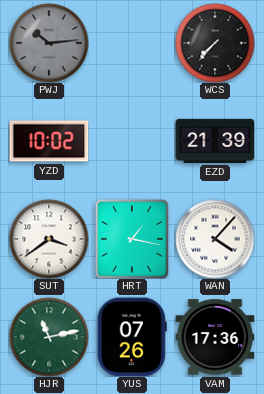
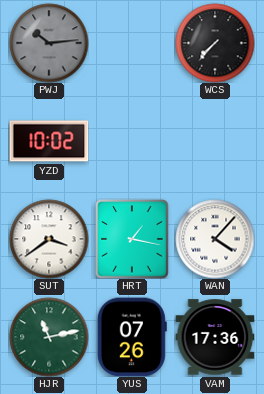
EZD: 21:39 -> none
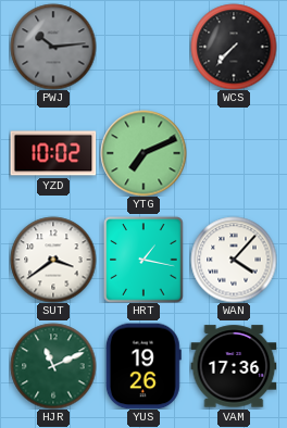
YTG: none -> 7:11
HJR: 11:13 -> 11:11
YUS: 07:26 -> 19:26
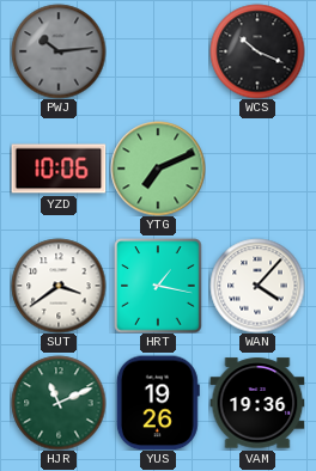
WCS: 7:37 -> 10:19
YZD: 10:02 -> 10:06
VAM: 17:36 -> 19:36
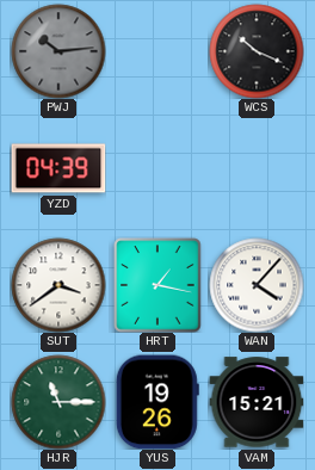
YZD: 10:06 -> 04:39
YTG: 7:11 -> none
HJR: 11:11 -> 11:15
VAM: 19:36 -> 15:21
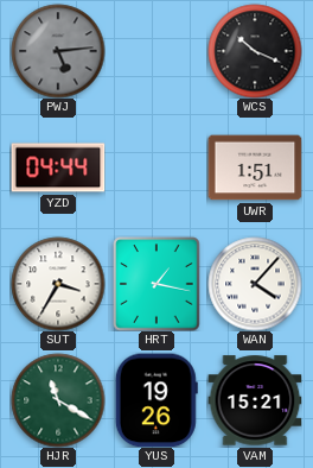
PWJ: 10:14 -> 5:14
YZD: 04:39 -> 04:44
UWR: none -> 1:51
SUT: 3:39 -> 3:35
HJR: 11:15 -> 11:20
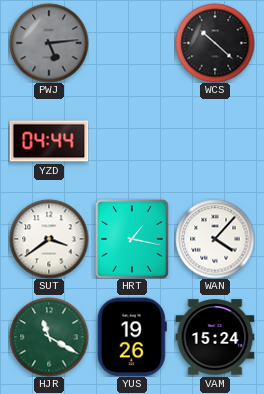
WCS: 10:19 -> 10:22
UWR: 1:51 -> none
SUT: 3:35 -> 3:39
VAM: 15:21 -> 15:24
